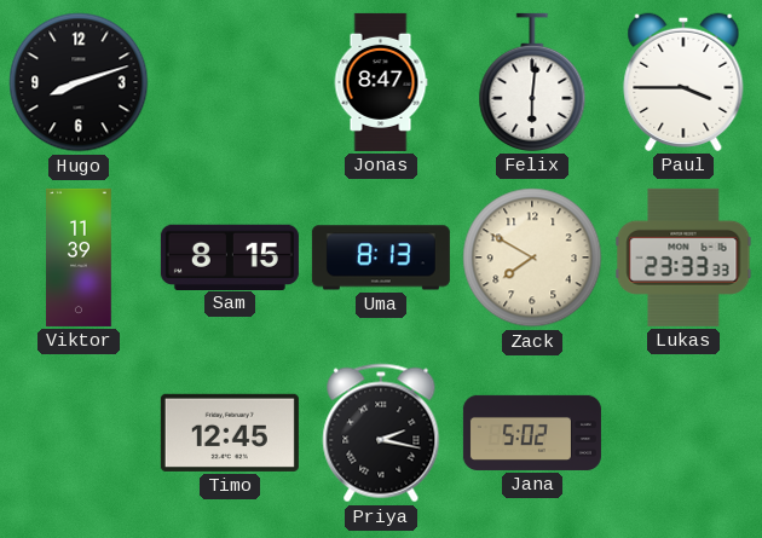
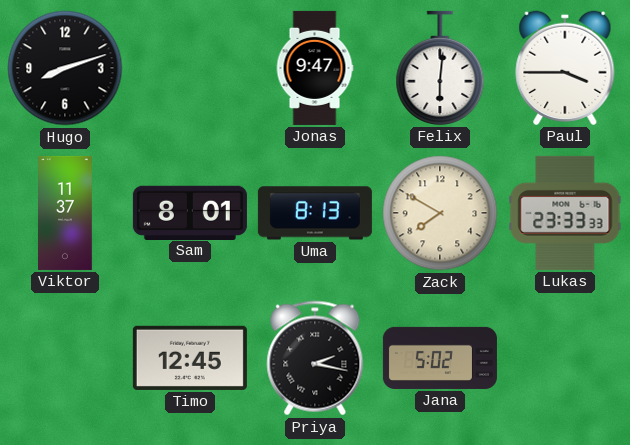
Jonas: 8:47 -> 9:47
Viktor: 11:39 -> 11:37
Sam: 8:15 -> 8:01
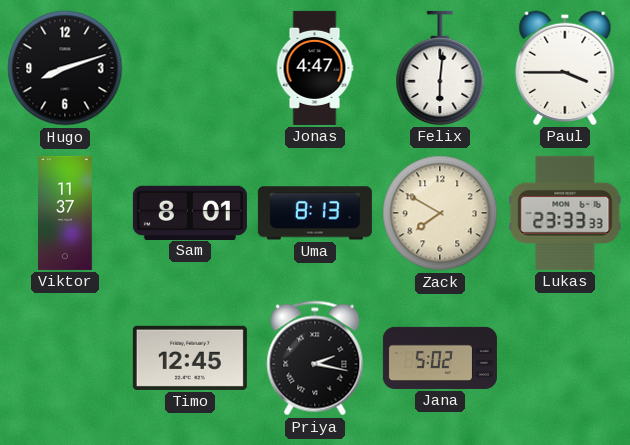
Jonas: 9:47 -> 4:47
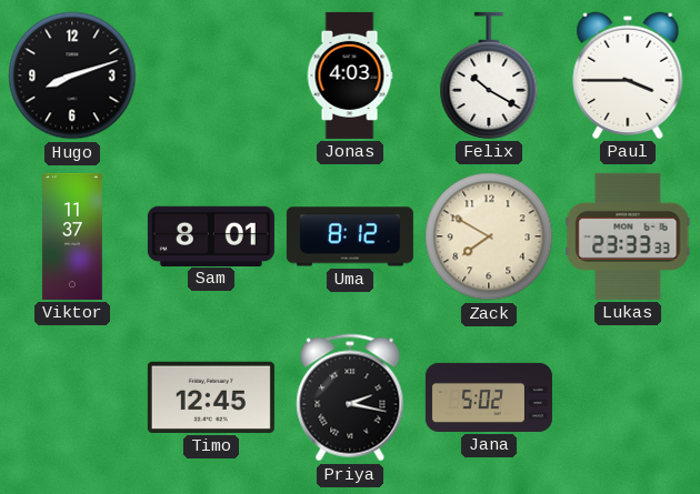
Jonas: 4:47 -> 4:03
Felix: 6:01 -> 10:20
Uma: 8:13 -> 8:12
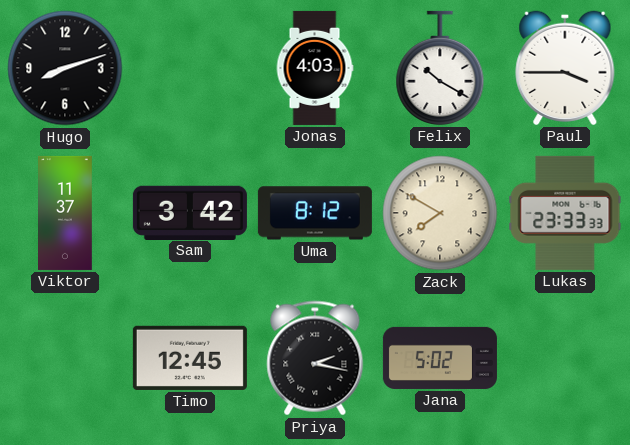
Sam: 8:01 -> 3:42
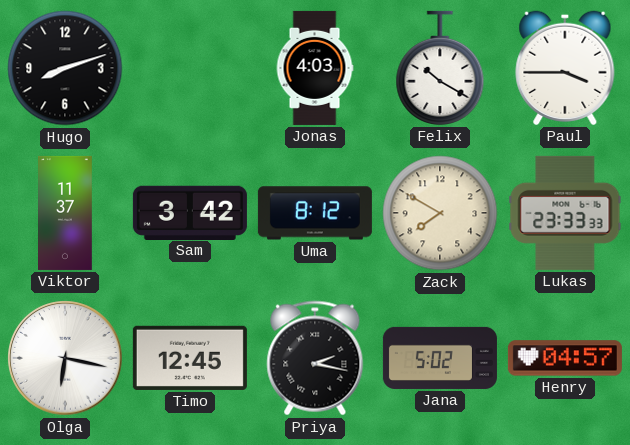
Olga: none -> 6:17
Henry: none -> 04:57
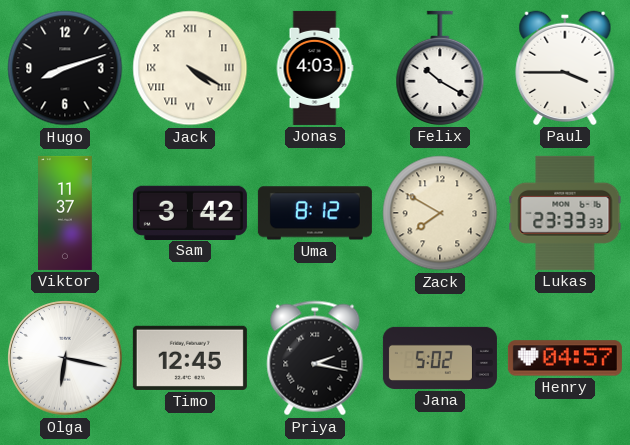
Jack: none -> 4:20
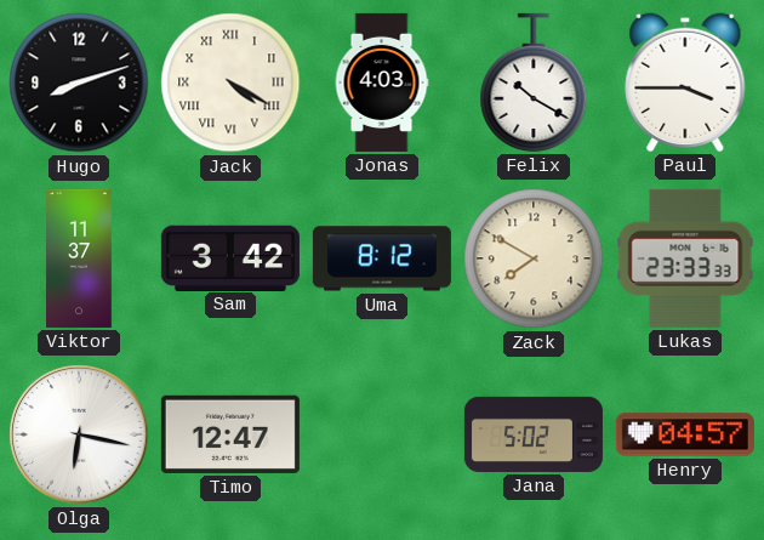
Timo: 12:45 -> 12:47
Priya: 2:17 -> none
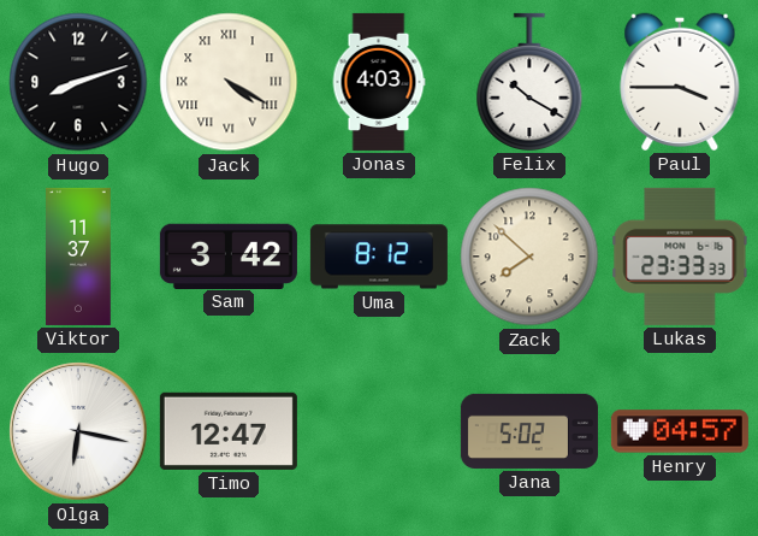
Zack: 7:50 -> 7:52
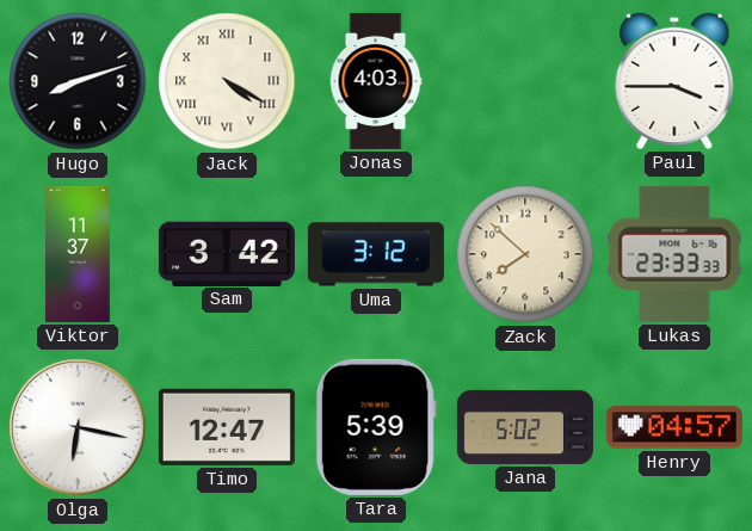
Felix: 10:20 -> none
Uma: 8:12 -> 3:12
Tara: none -> 5:39
